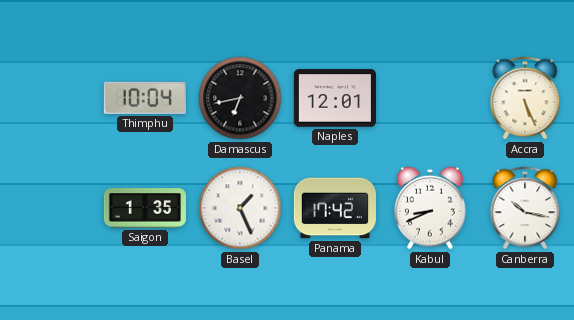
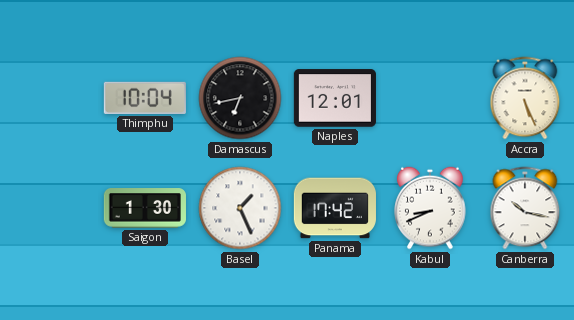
Saigon: 1:35 -> 1:30
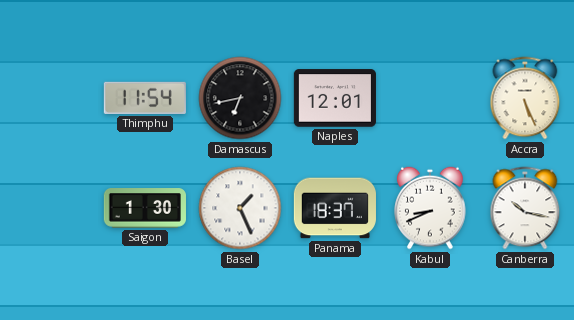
Thimphu: 10:04 -> 11:54
Panama: 17:42 -> 18:37
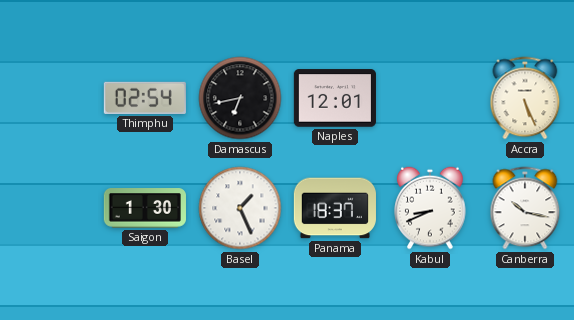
Thimphu: 11:54 -> 02:54
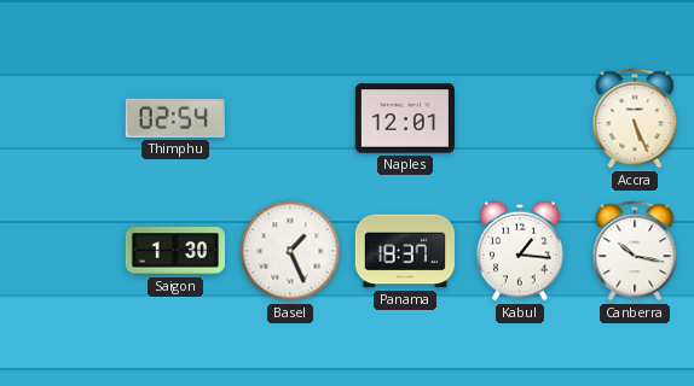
Damascus: 6:43 -> none
Kabul: 8:41 -> 1:16
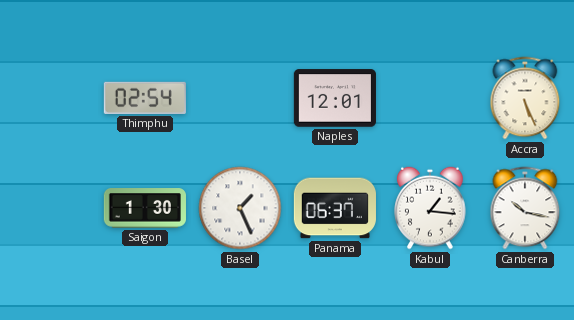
Panama: 18:37 -> 06:37
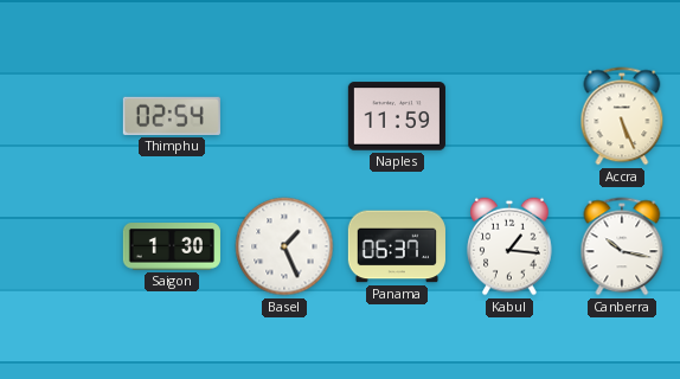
Naples: 12:01 -> 11:59
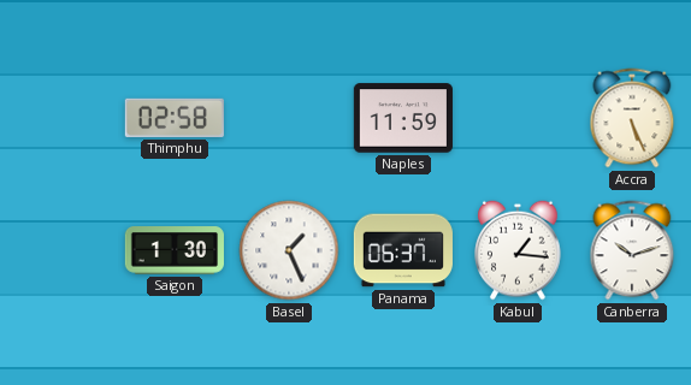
Thimphu: 02:54 -> 02:58
Canberra: 10:17 -> 10:12
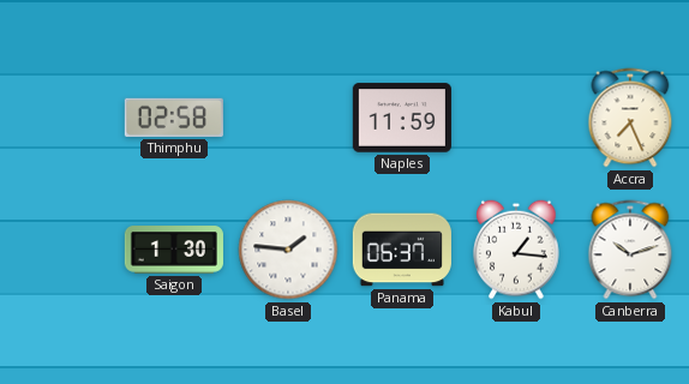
Accra: 5:26 -> 7:26
Basel: 1:26 -> 1:46
